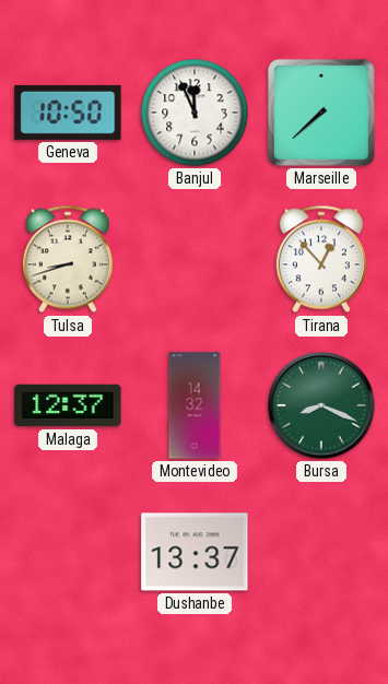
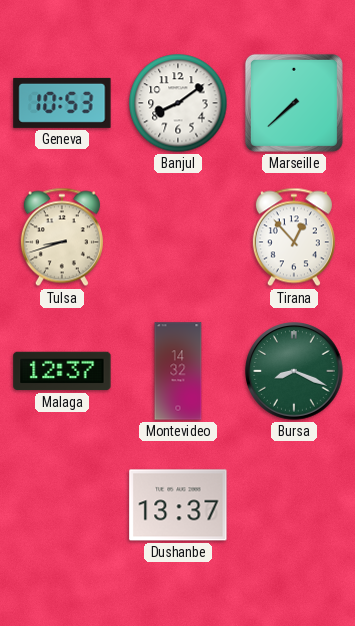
Geneva: 10:50 -> 10:53
Banjul: 11:56 -> 8:09
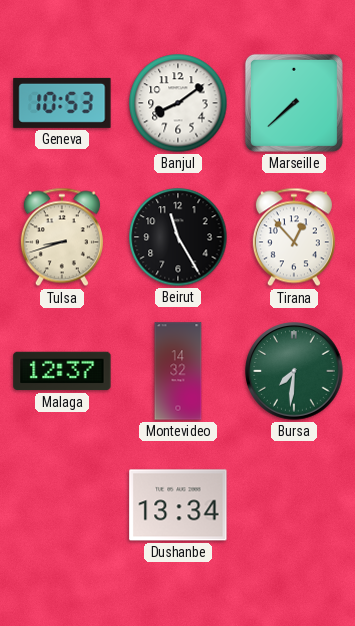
Beirut: none -> 11:25
Bursa: 8:19 -> 7:31
Dushanbe: 13:37 -> 13:34
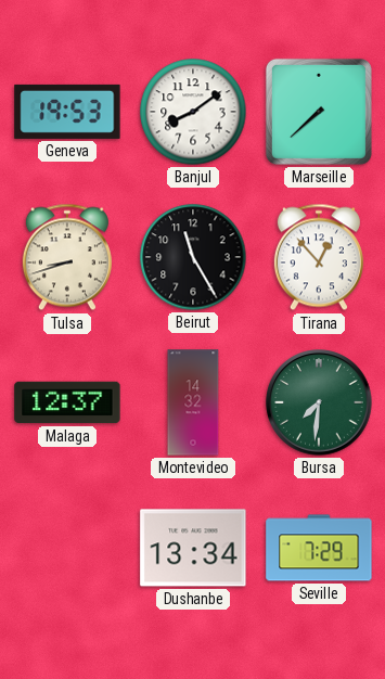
Geneva: 10:53 -> 19:53
Seville: none -> 7:29
